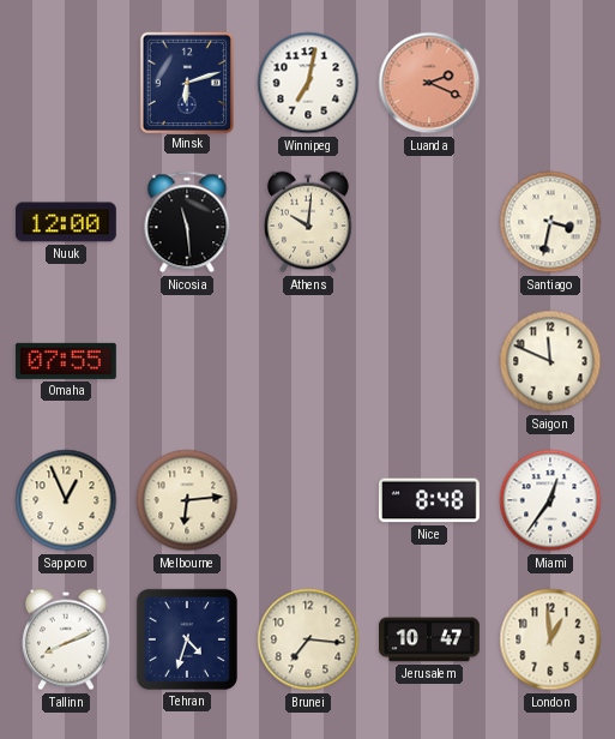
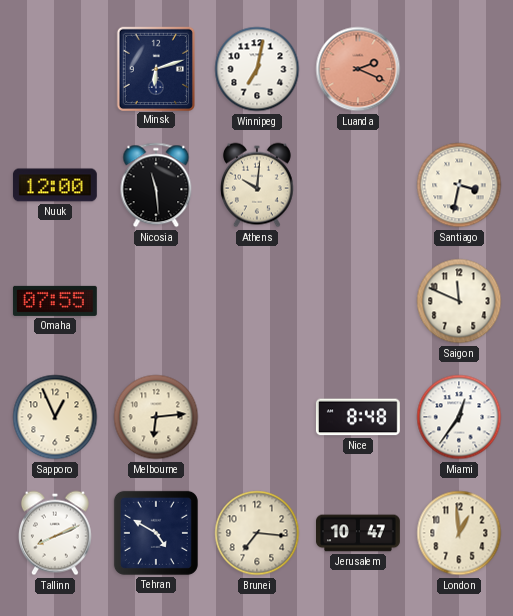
Tehran: 4:33 -> 4:50
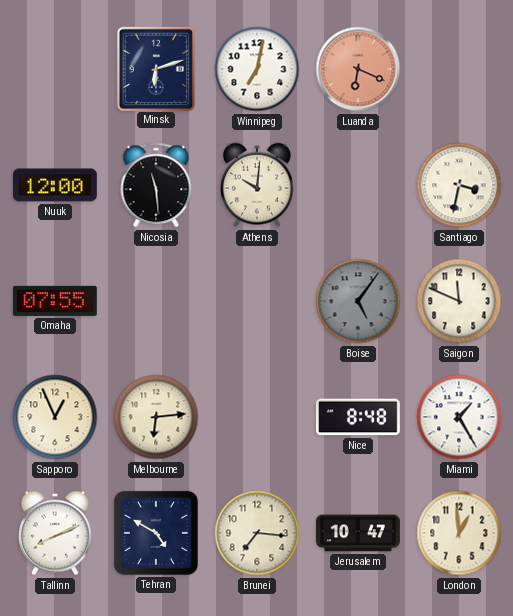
Luanda: 2:19 -> 6:19
Boise: none -> 5:06
Miami: 12:36 -> 1:25
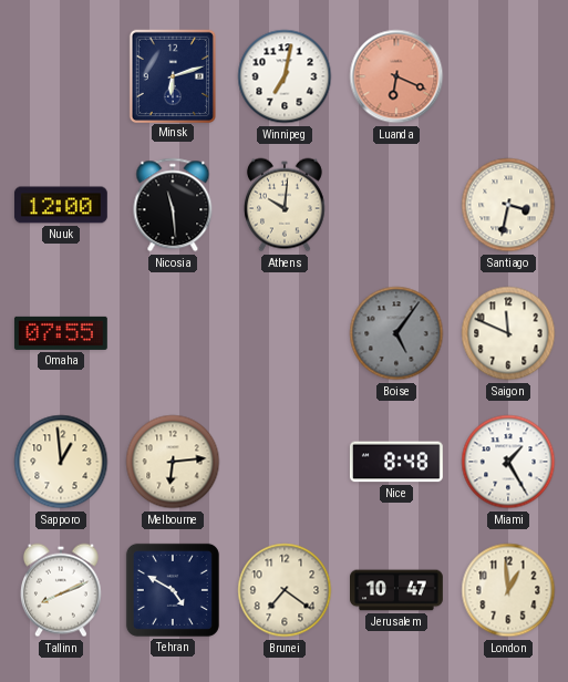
Sapporo: 12:56 -> 12:59
Brunei: 7:16 -> 7:21
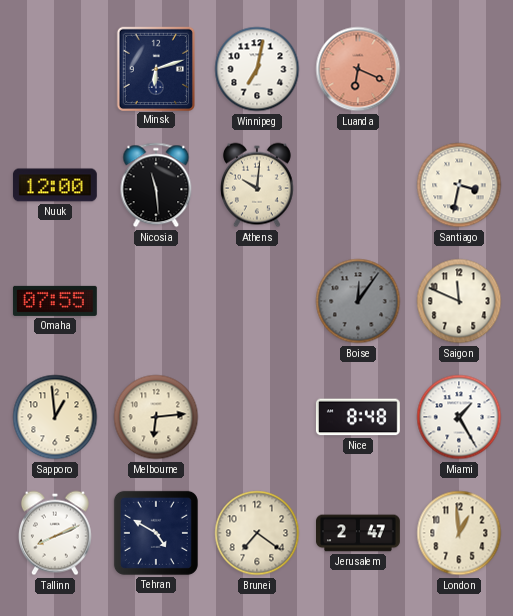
Boise: 5:06 -> 12:06
Jerusalem: 10:47 -> 2:47
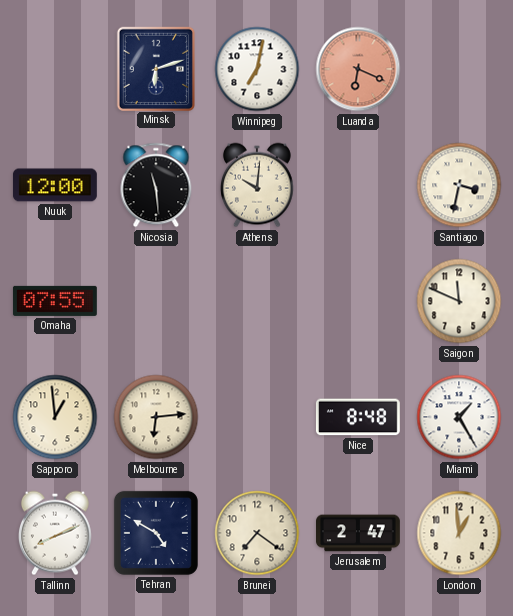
Boise: 12:06 -> none
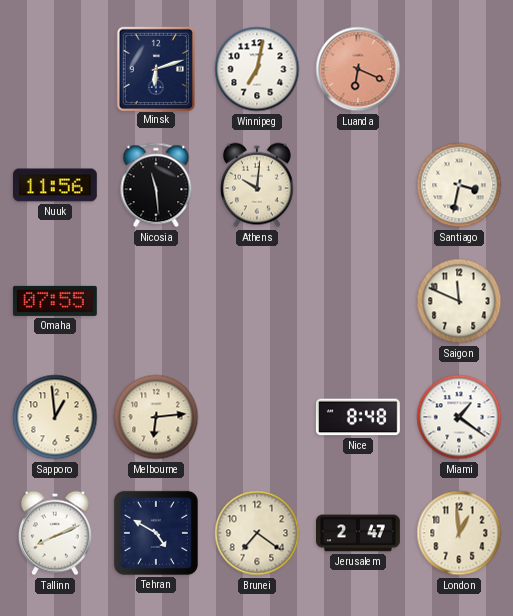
Nuuk: 12:00 -> 11:56
Miami: 1:25 -> 1:21
